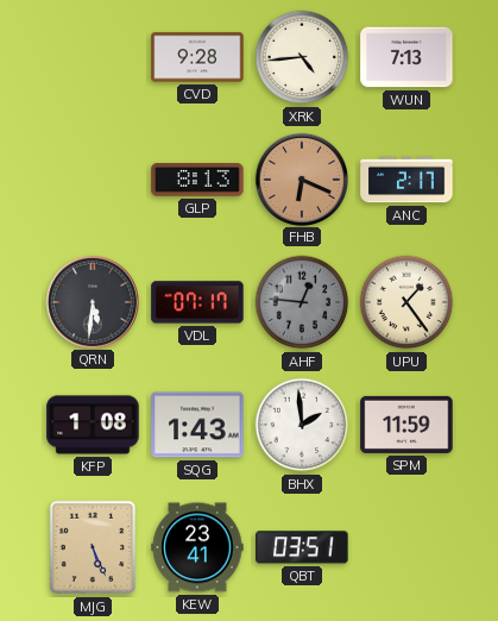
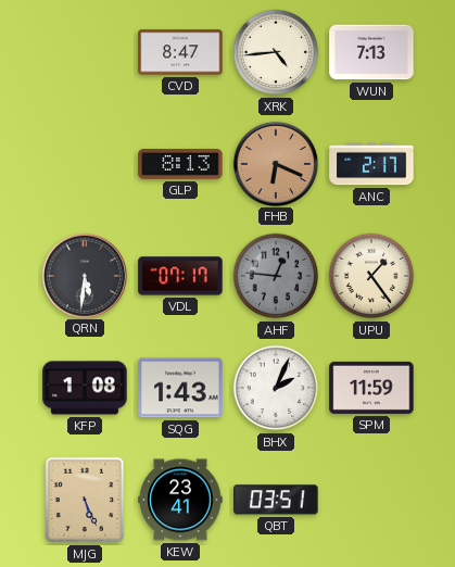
CVD: 9:28 -> 8:47
BHX: 1:59 -> 2:04
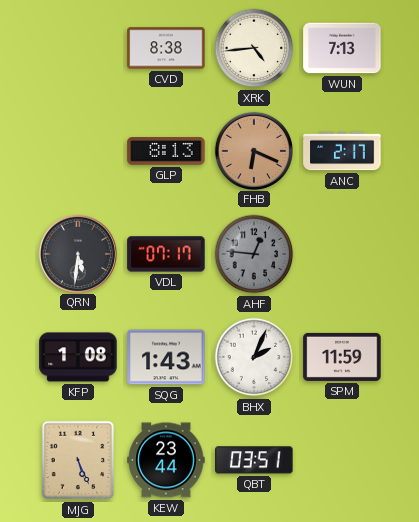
CVD: 8:47 -> 8:38
UPU: 1:24 -> none
KEW: 23:41 -> 23:44
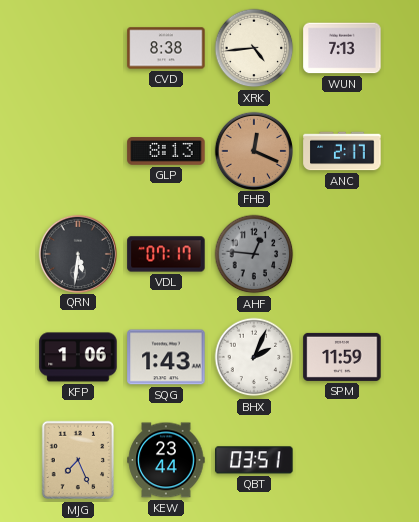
FHB: 6:19 -> 12:19
KFP: 1:08 -> 1:06
MJG: 5:26 -> 7:26
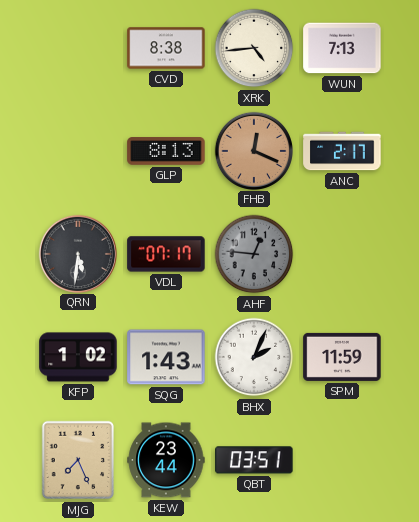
KFP: 1:06 -> 1:02
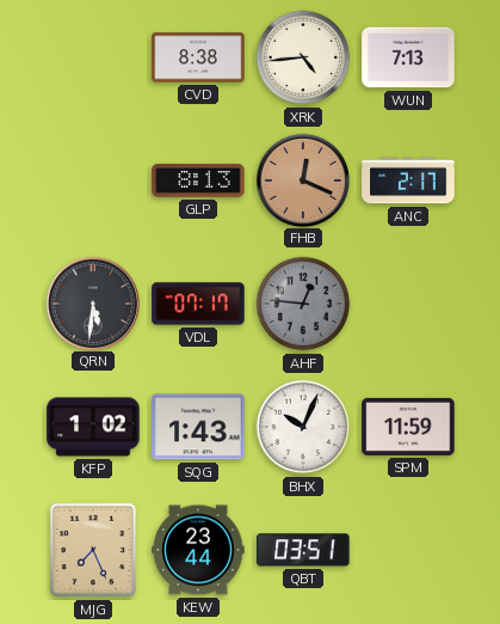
BHX: 2:04 -> 10:04
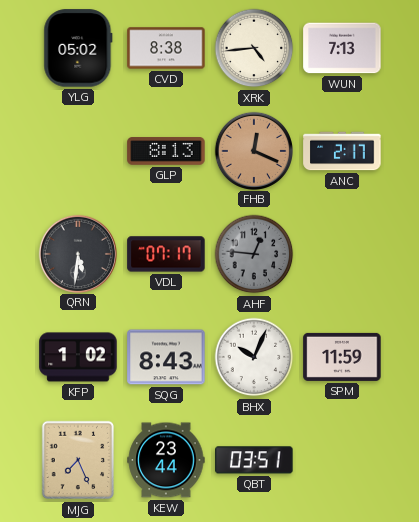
YLG: none -> 05:02
SQG: 1:43 -> 8:43
